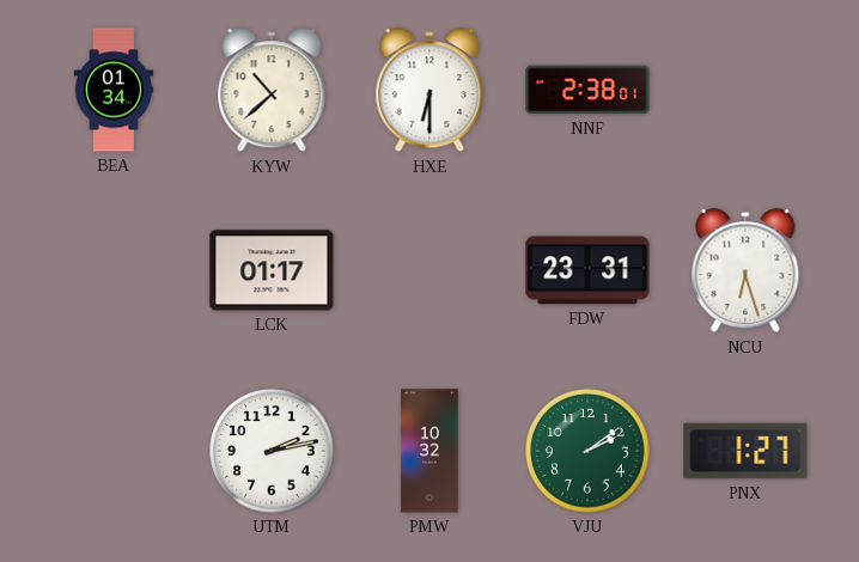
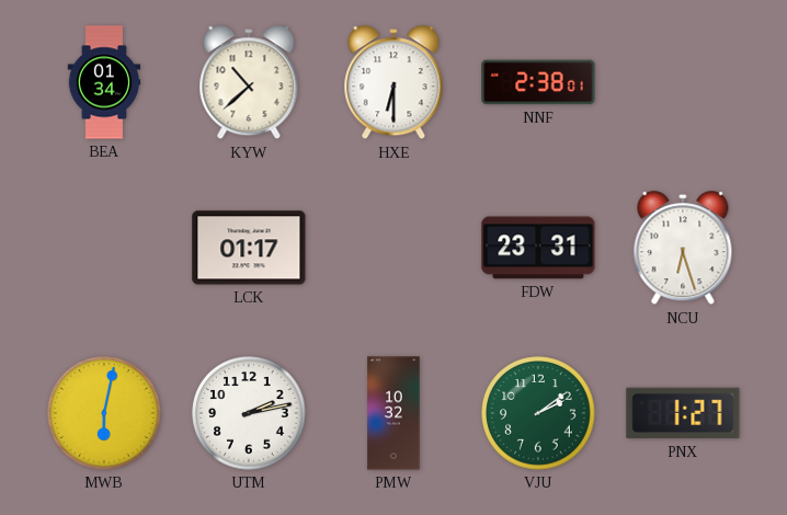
MWB: none -> 6:02
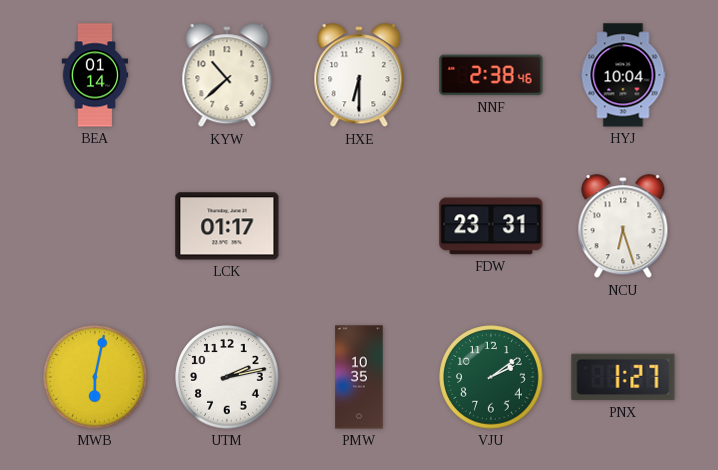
BEA: 01:34 -> 01:14
NNF: 2:38:01 -> 2:38:46
HYJ: none -> 10:04
PMW: 10:32 -> 10:35
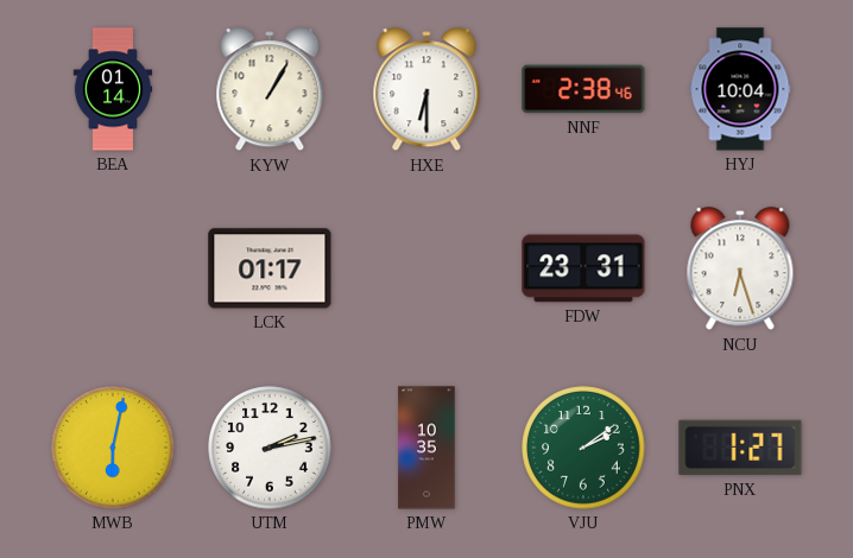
KYW: 10:38 -> 1:05
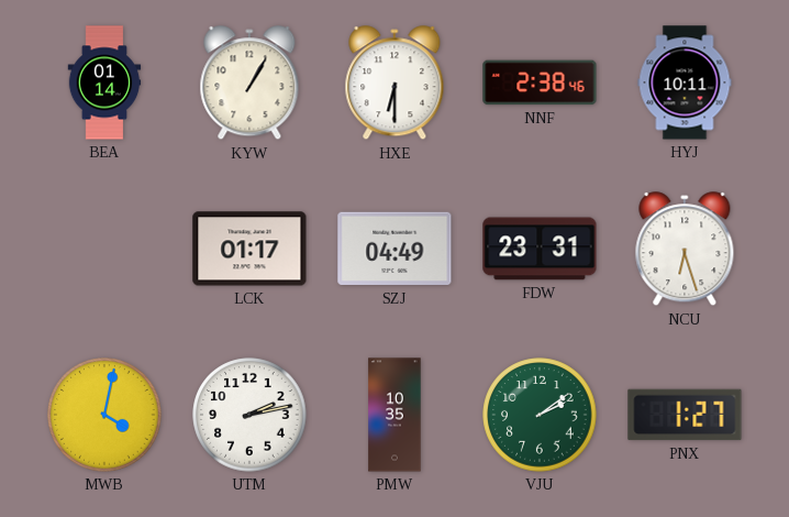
HYJ: 10:04 -> 10:11
SZJ: none -> 04:49
MWB: 6:02 -> 4:02
